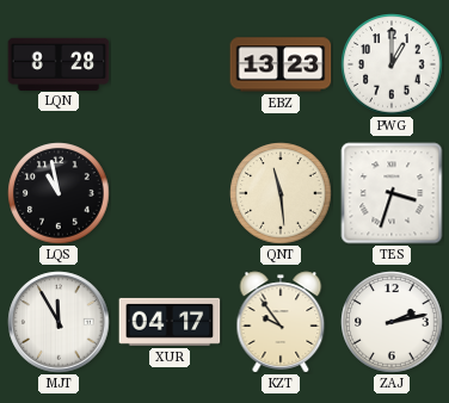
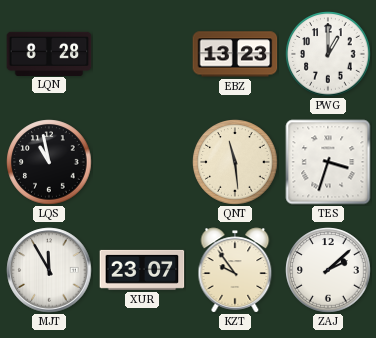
XUR: 04:17 -> 23:07
ZAJ: 2:13 -> 2:08
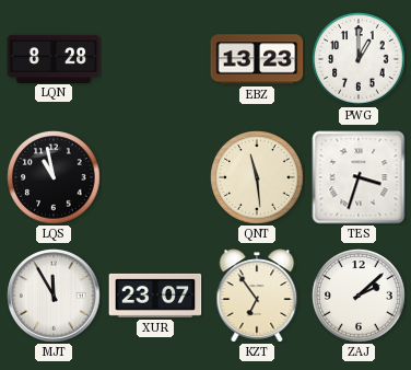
KZT: 9:54 -> 6:54
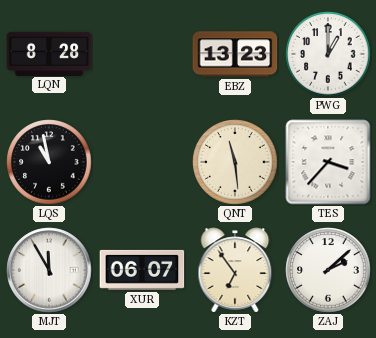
TES: 3:33 -> 3:37
XUR: 23:07 -> 06:07
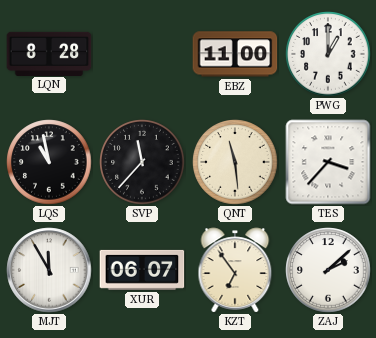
EBZ: 13:23 -> 11:00
SVP: none -> 11:37
